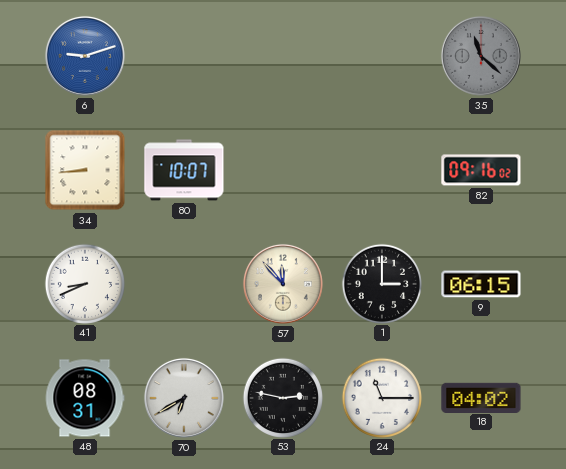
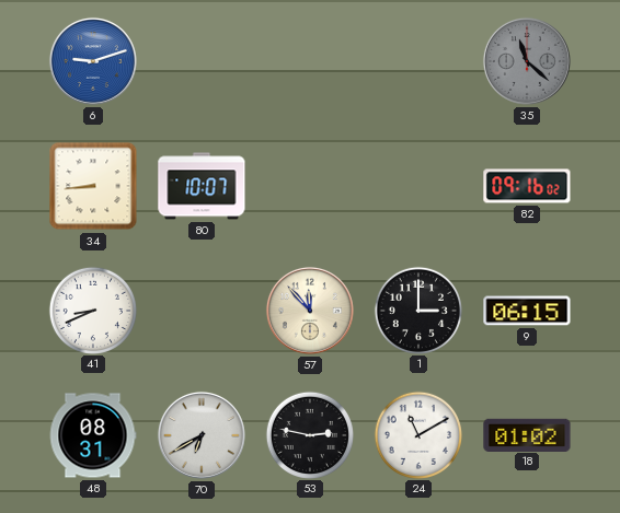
24: 11:15 -> 11:10
18: 04:02 -> 01:02
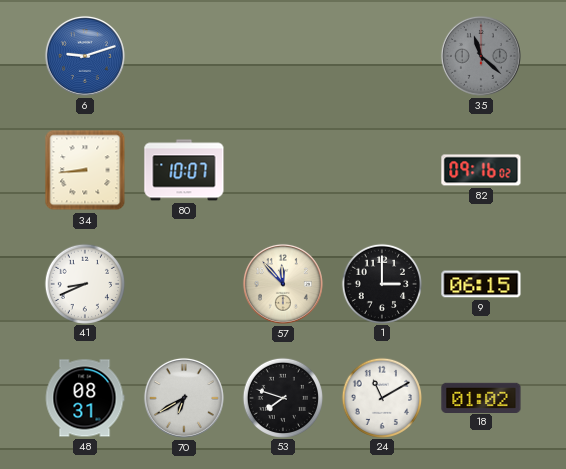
53: 2:47 -> 7:48
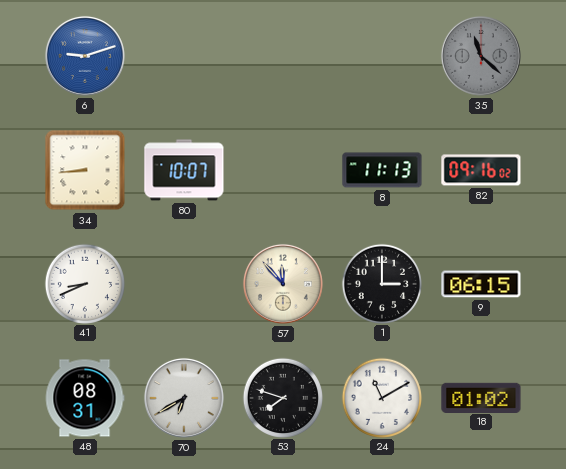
8: none -> 11:13
